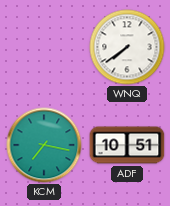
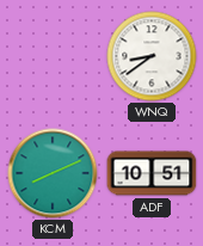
WNQ: 7:39 -> 8:39
KCM: 7:17 -> 8:11
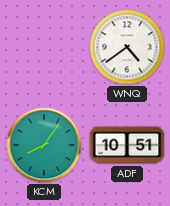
WNQ: 8:39 -> 4:39
KCM: 8:11 -> 8:06
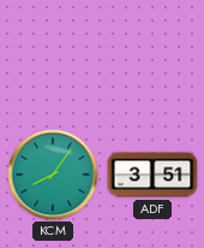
WNQ: 4:39 -> none
ADF: 10:51 -> 3:51
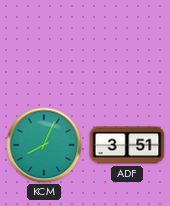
KCM: 8:06 -> 8:04
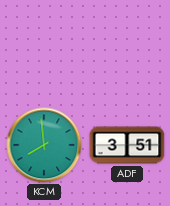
KCM: 8:04 -> 7:59
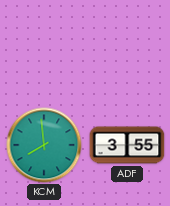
ADF: 3:51 -> 3:55
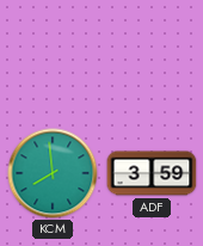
ADF: 3:55 -> 3:59
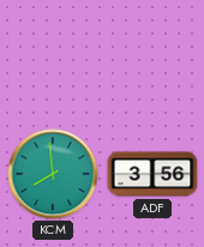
ADF: 3:59 -> 3:56
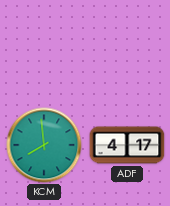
ADF: 3:56 -> 4:17
